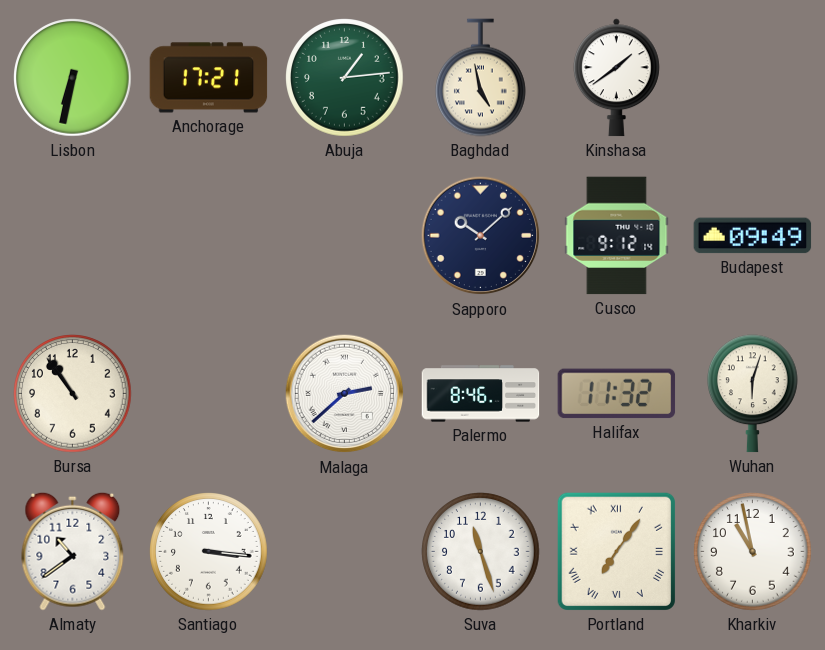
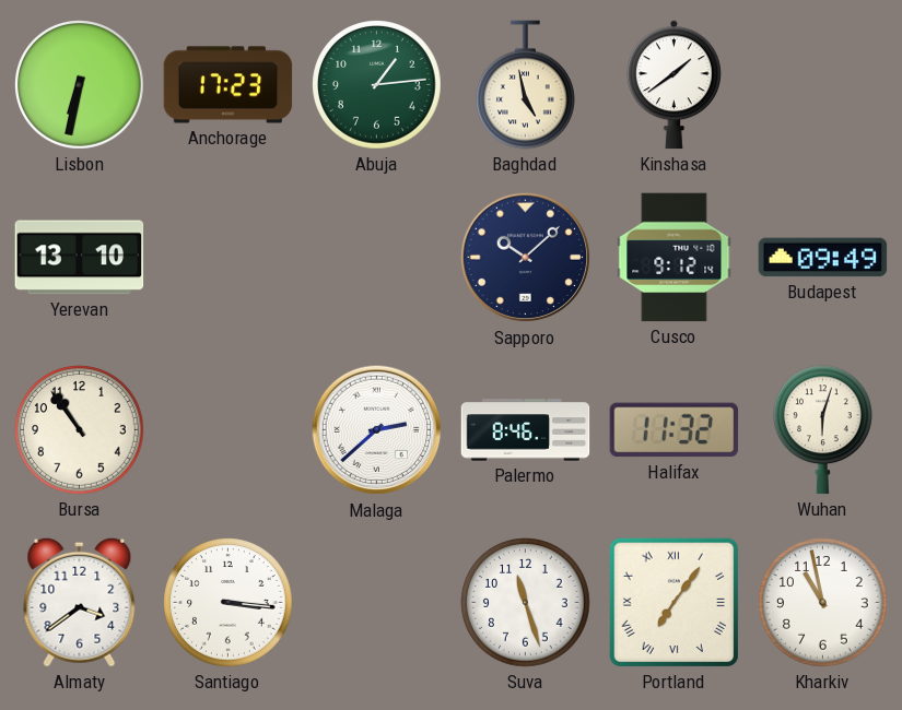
Anchorage: 17:21 -> 17:23
Yerevan: none -> 13:10
Almaty: 10:39 -> 3:39
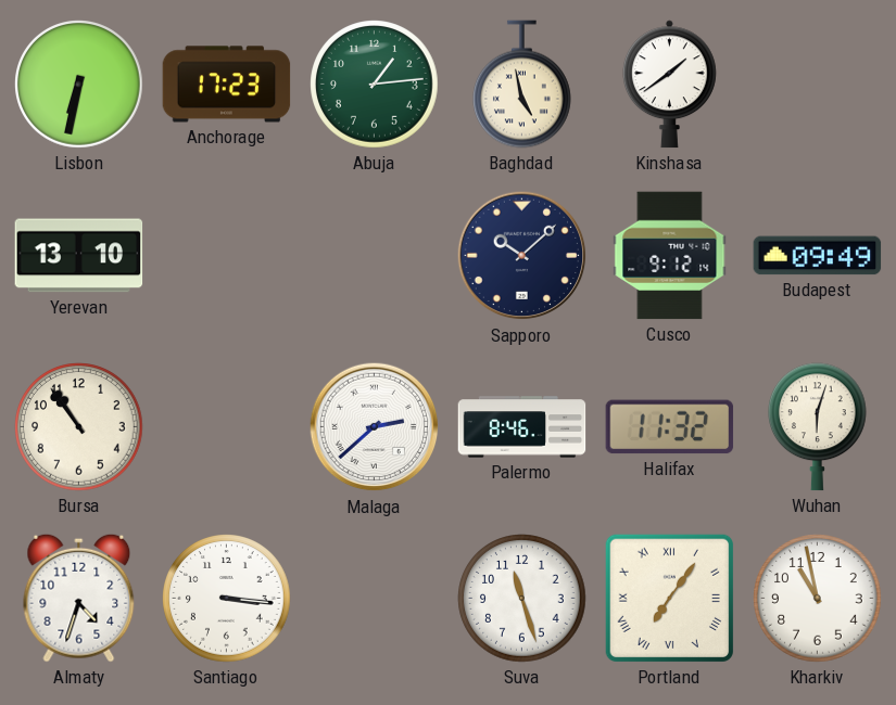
Almaty: 3:39 -> 4:33
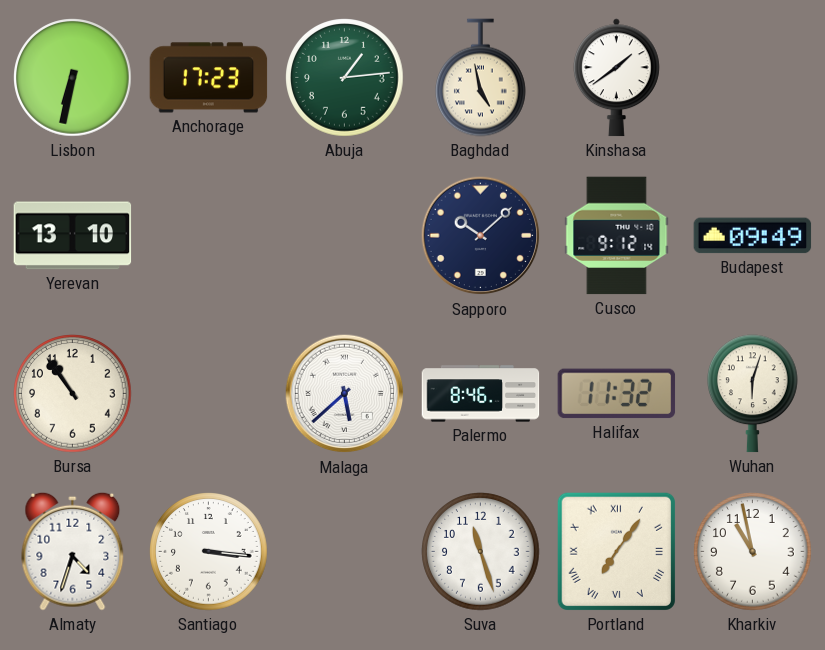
Malaga: 2:38 -> 5:38
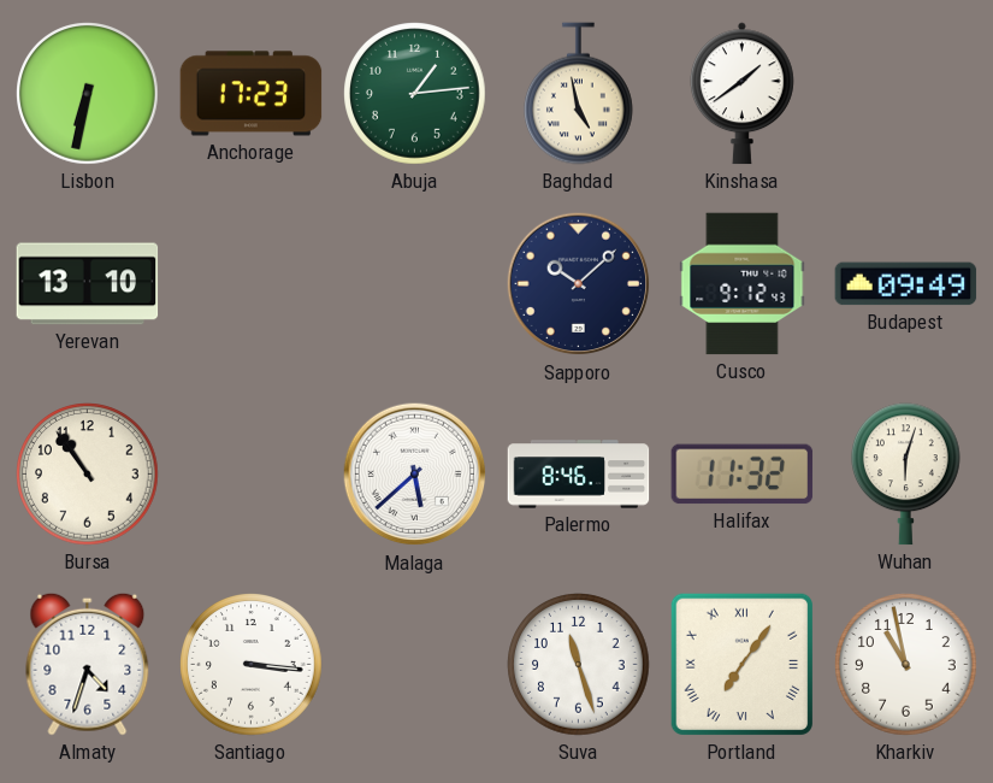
Cusco: 9:12:14 -> 9:12:43
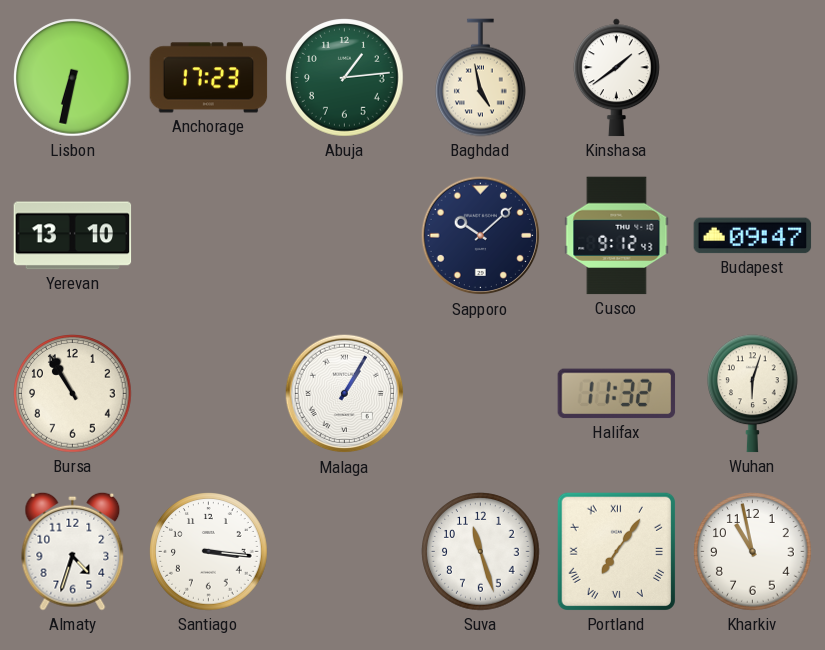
Budapest: 09:49 -> 09:47
Bursa: 10:54 -> 10:55
Malaga: 5:38 -> 1:05
Palermo: 8:46 -> none
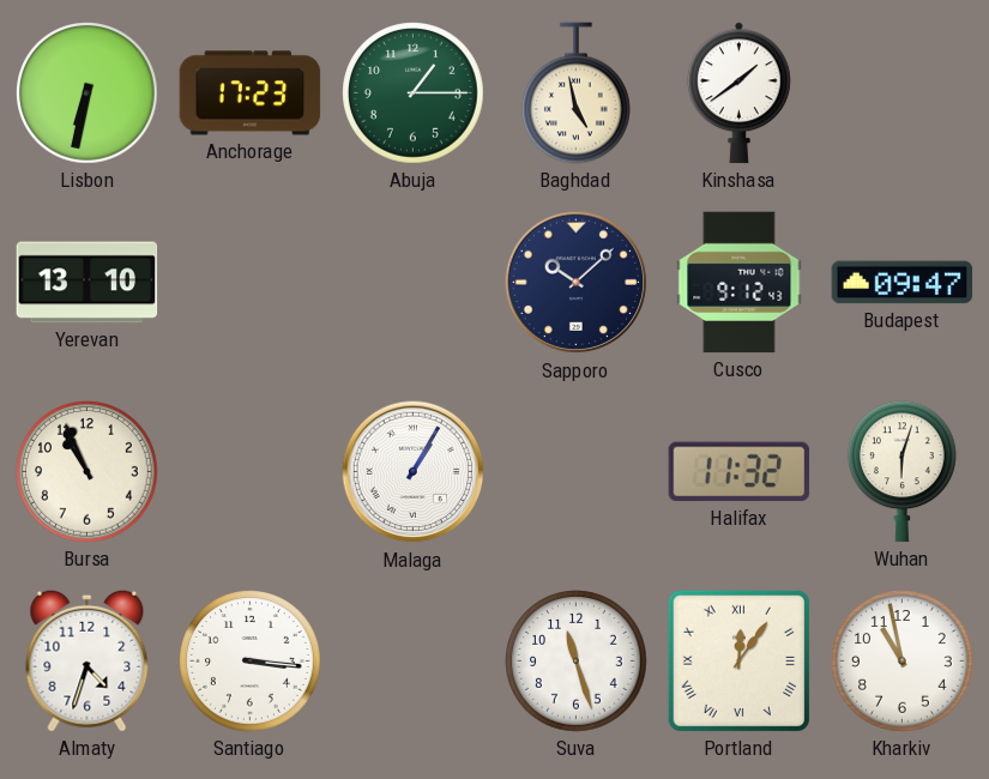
Abuja: 1:14 -> 1:15
Bursa: 10:55 -> 10:56
Portland: 7:06 -> 12:06
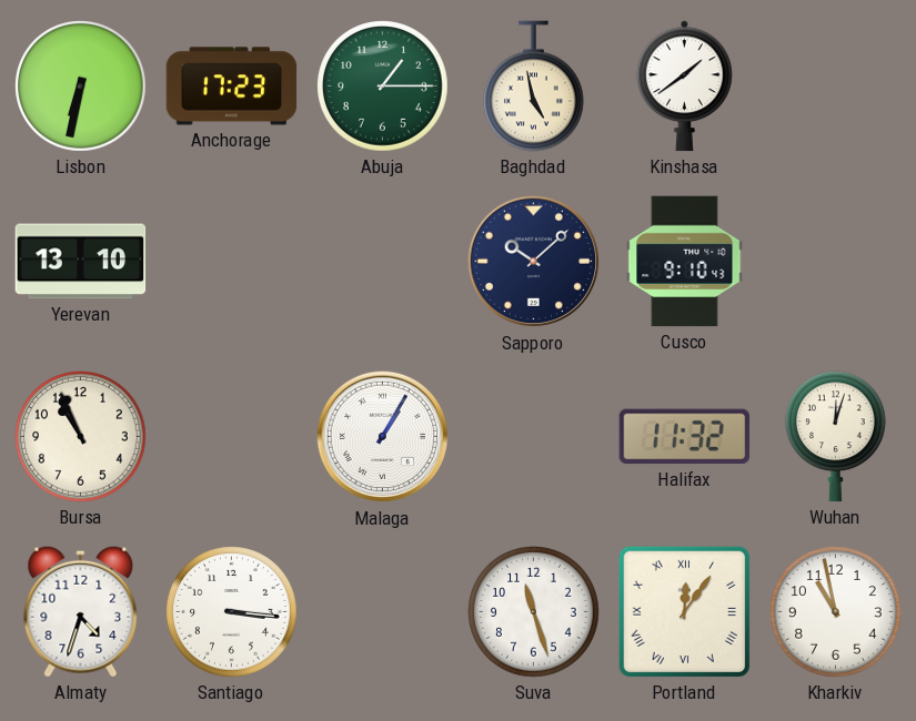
Cusco: 9:12 -> 9:10
Budapest: 09:47 -> none
Wuhan: 6:03 -> 12:03
